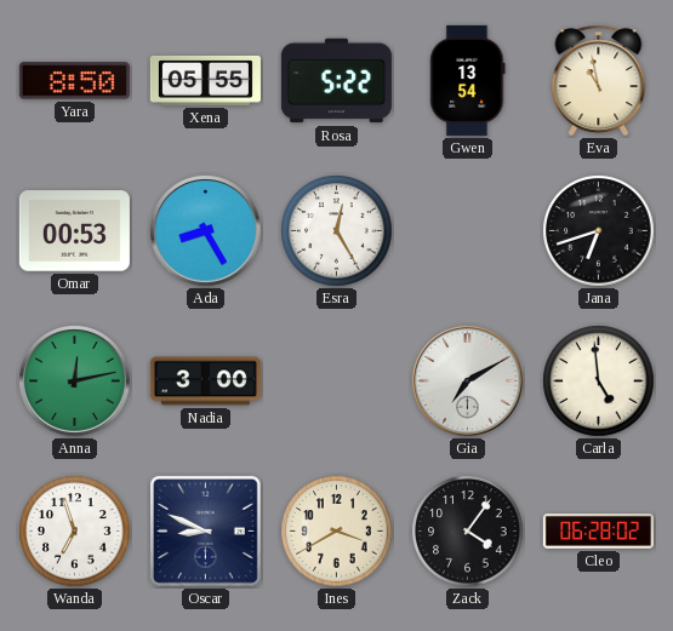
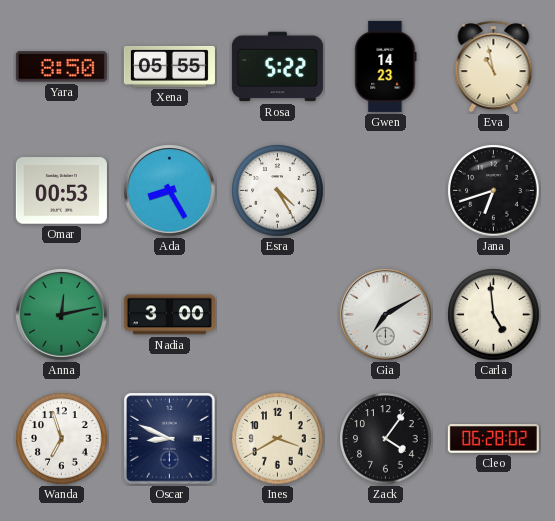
Gwen: 13:54 -> 14:23
Esra: 12:25 -> 4:25
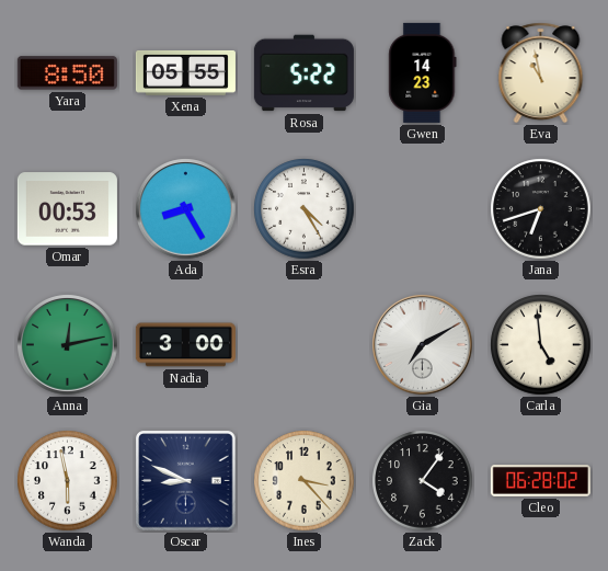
Wanda: 6:57 -> 5:58
Ines: 3:40 -> 3:23
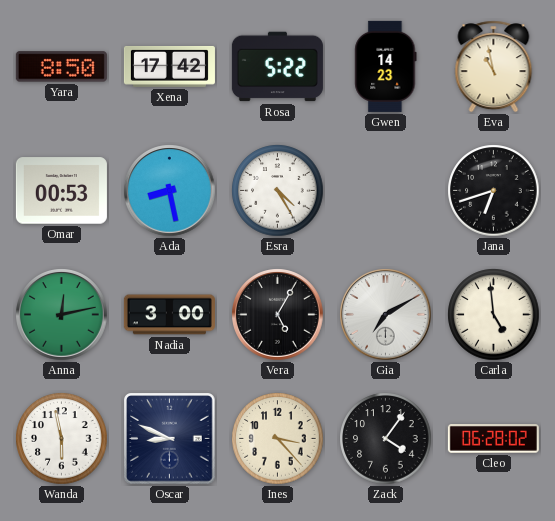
Xena: 05:55 -> 17:42
Ada: 8:25 -> 8:28
Vera: none -> 5:05
